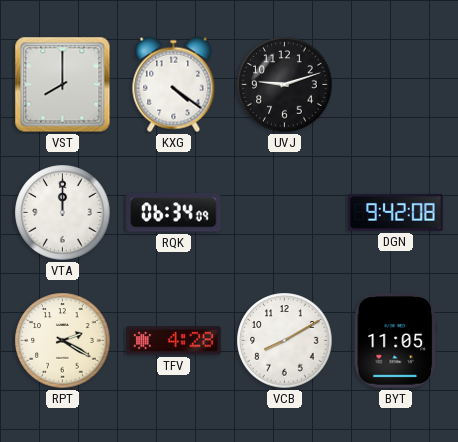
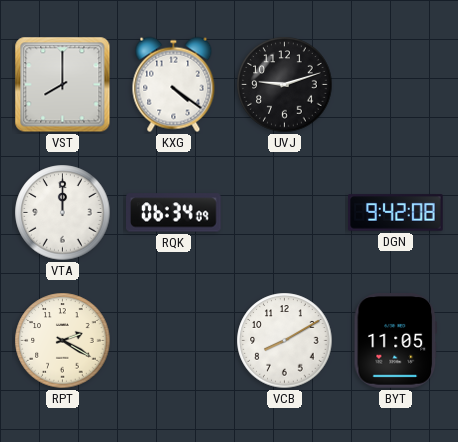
TFV: 4:28 -> none
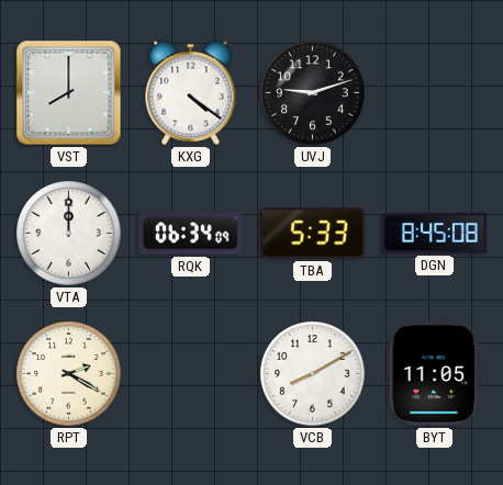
TBA: none -> 5:33
DGN: 9:42 -> 8:45
